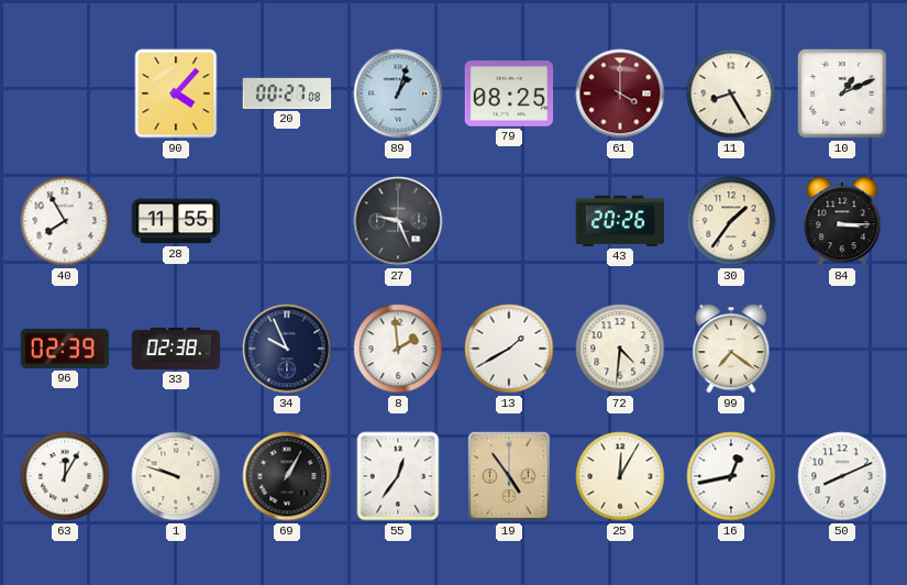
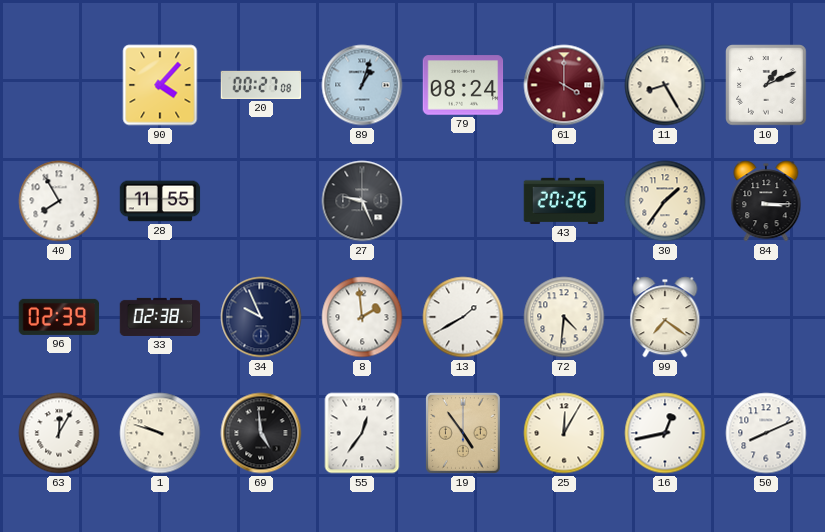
79: 08:25 -> 08:24
69: 1:05 -> 4:59
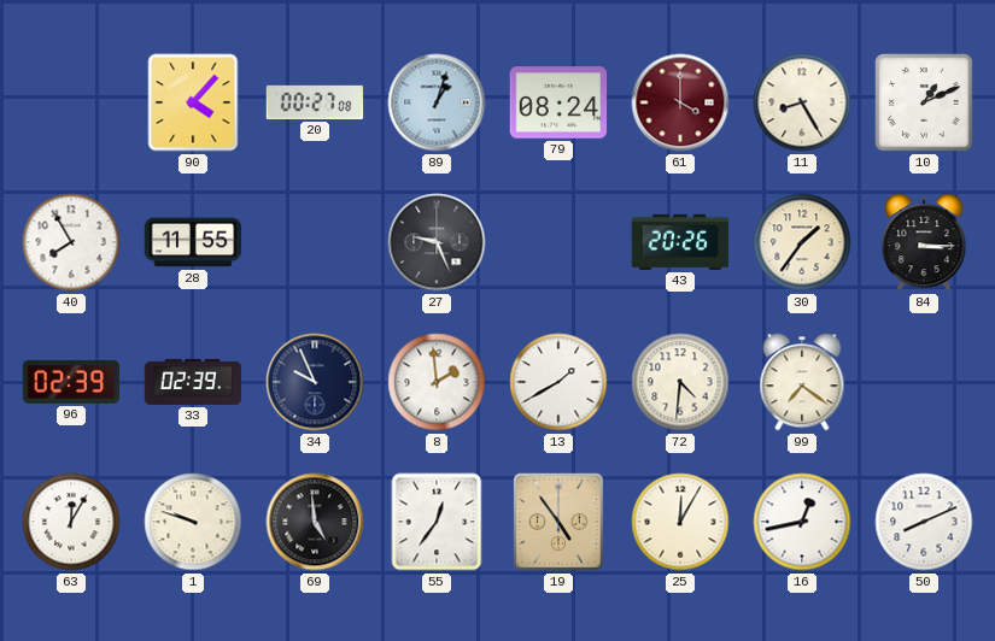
33: 02:38 -> 02:39
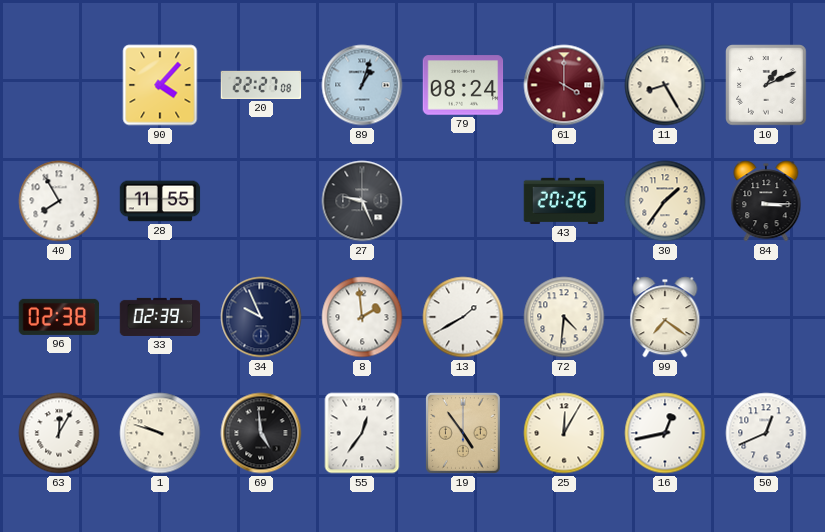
20: 00:27 -> 22:27
96: 02:39 -> 02:38
50: 8:11 -> 12:41
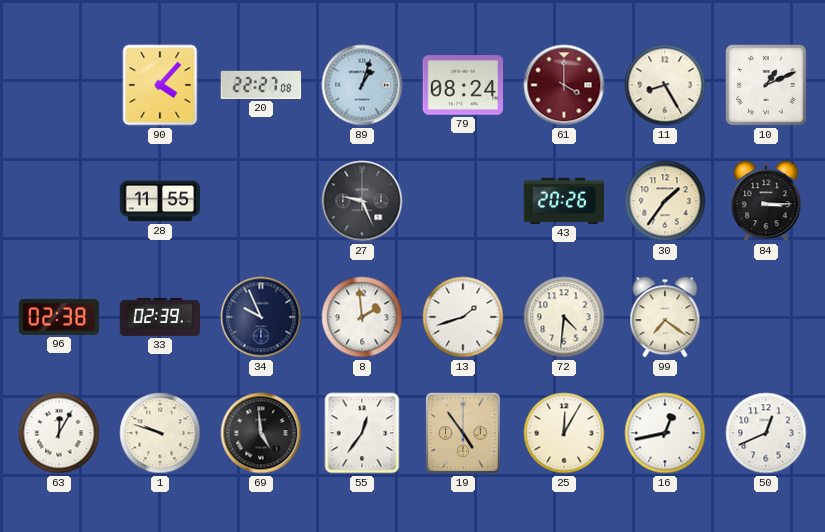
40: 7:55 -> none
13: 1:40 -> 1:42
